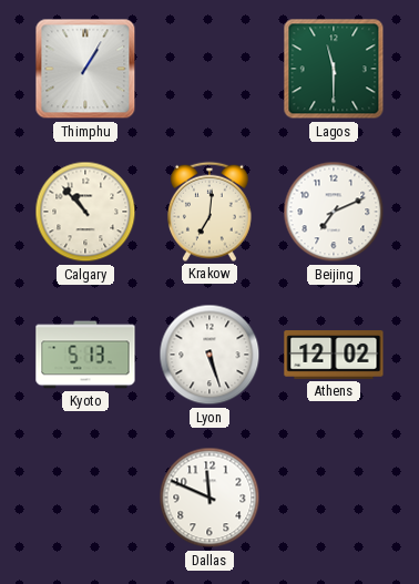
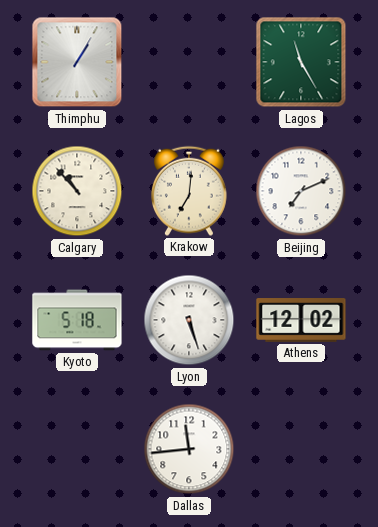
Lagos: 11:30 -> 11:25
Kyoto: 5:13 -> 5:18
Dallas: 11:49 -> 11:44
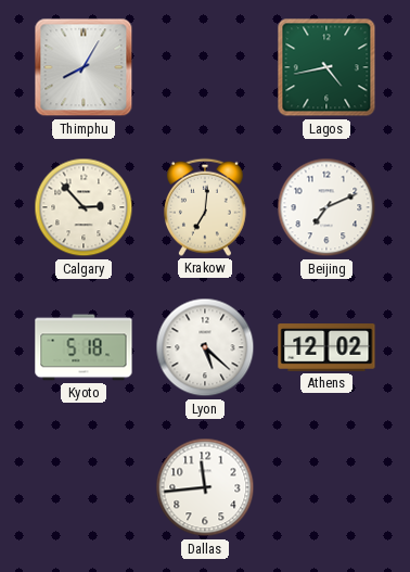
Thimphu: 1:05 -> 8:05
Lagos: 11:25 -> 4:43
Calgary: 10:53 -> 2:53
Lyon: 5:27 -> 5:22
